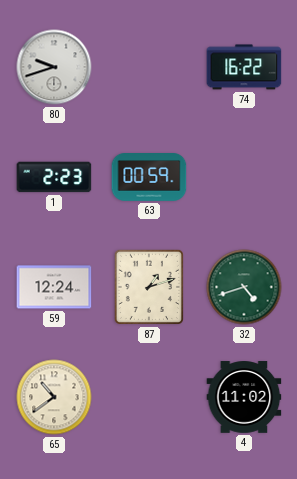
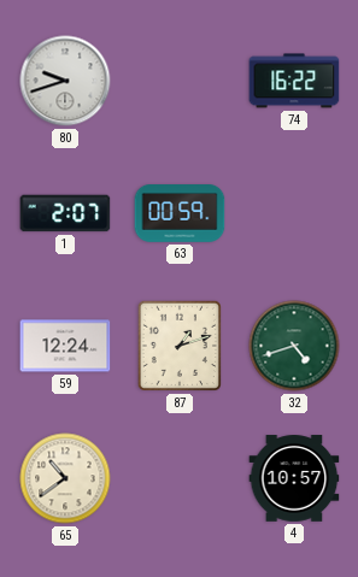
1: 2:23 -> 2:07
4: 11:02 -> 10:57
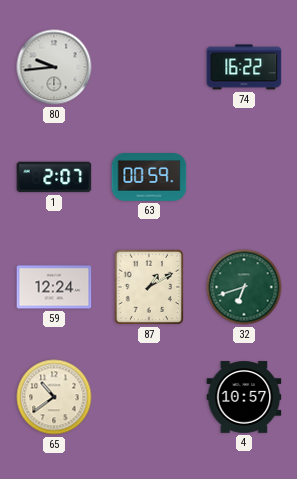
80: 9:42 -> 9:44
87: 1:12 -> 1:10
32: 4:42 -> 6:42
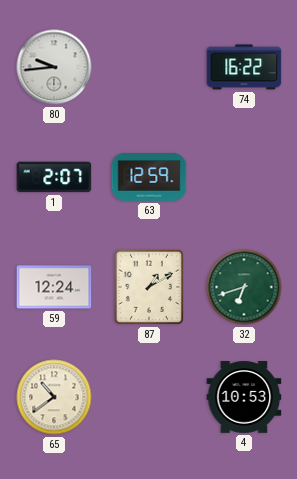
63: 00:59 -> 12:59
4: 10:57 -> 10:53
